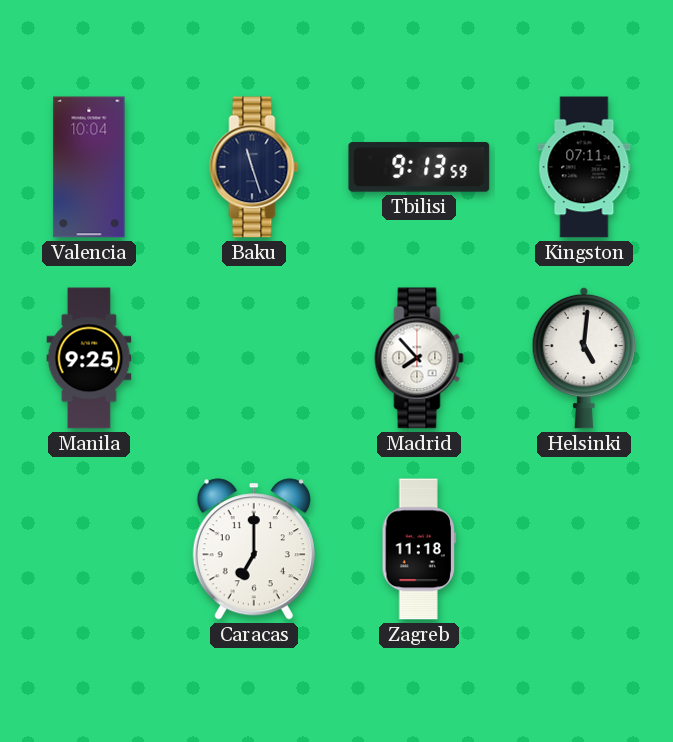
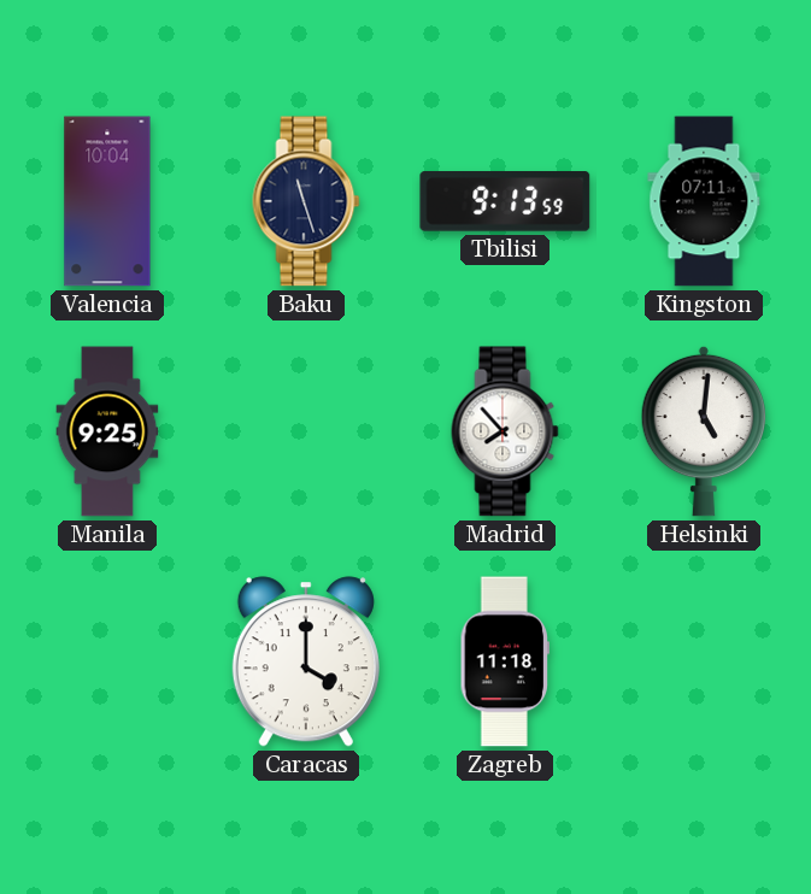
Caracas: 7:00 -> 4:00
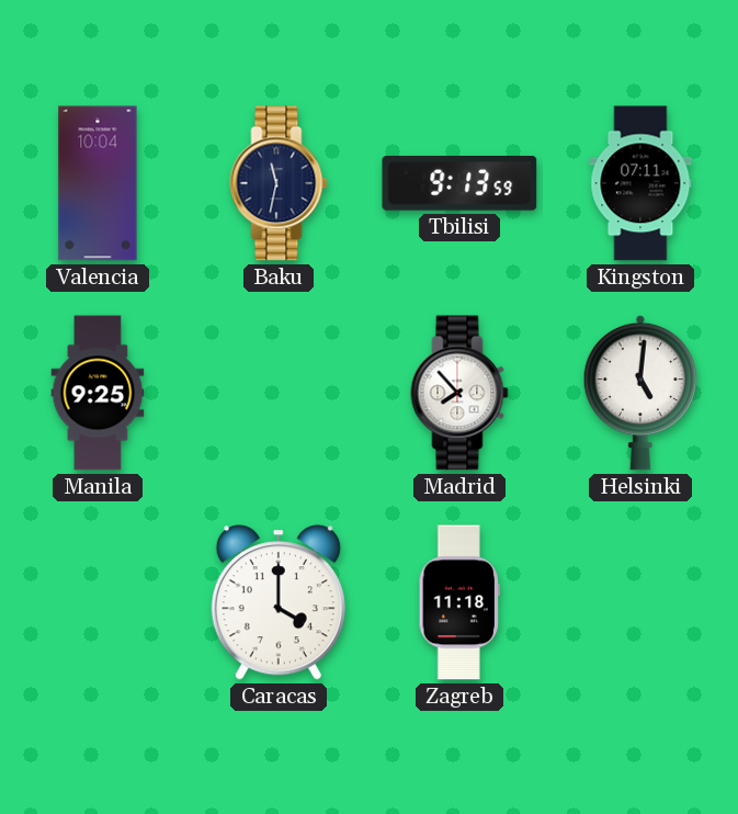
Baku: 11:27 -> 11:32
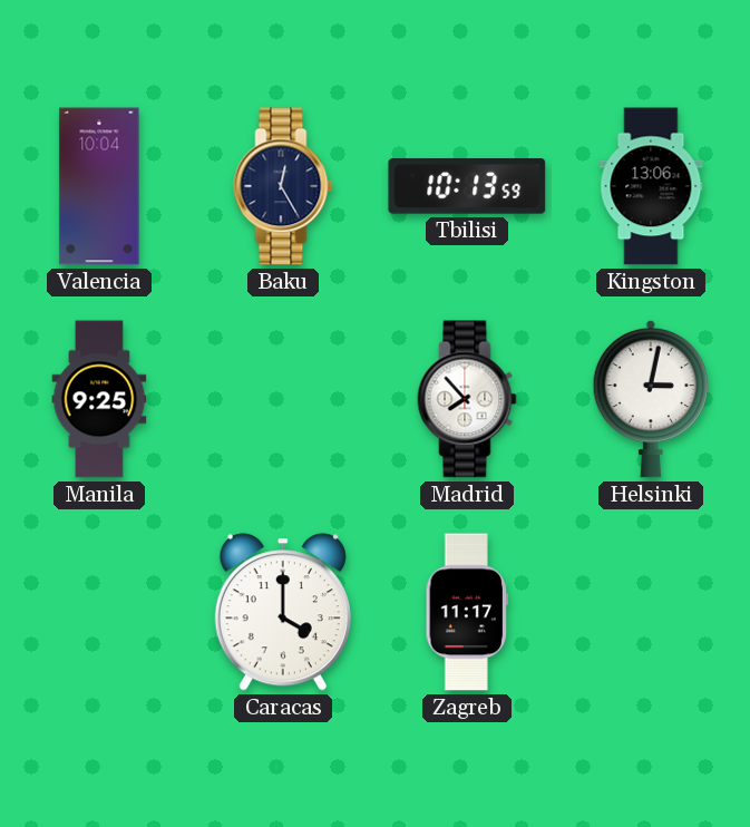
Baku: 11:32 -> 12:25
Tbilisi: 9:13 -> 10:13
Kingston: 07:11 -> 13:06
Helsinki: 5:01 -> 3:02
Zagreb: 11:18 -> 11:17
